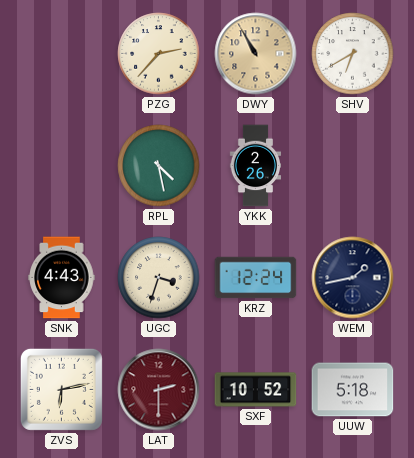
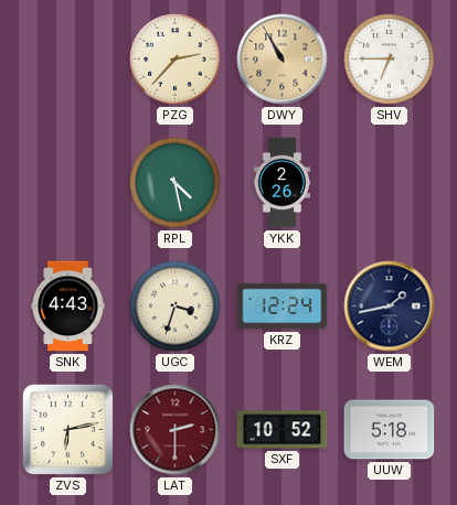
SHV: 6:40 -> 6:45
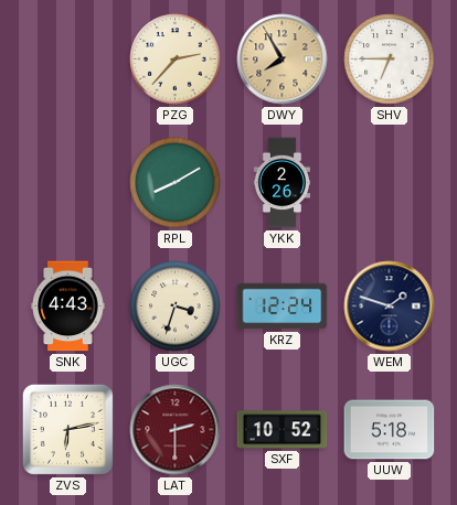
DWY: 10:55 -> 7:55
RPL: 4:28 -> 8:10
WEM: 1:43 -> 1:48
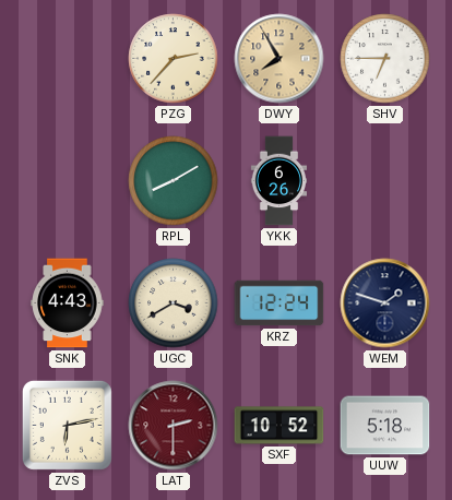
YKK: 2:26 -> 6:26
UGC: 3:33 -> 3:40
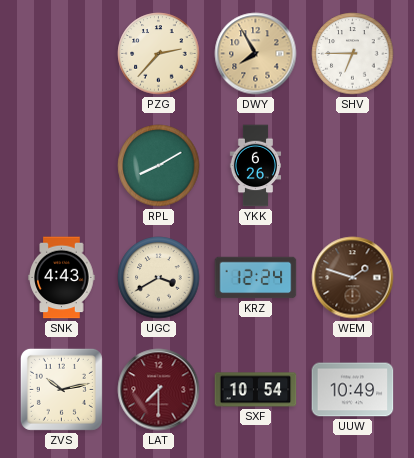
WEM dial: navy -> brown
ZVS: 6:13 -> 10:13
LAT: 2:30 -> 7:30
SXF: 10:52 -> 10:54
UUW: 5:18 -> 10:49
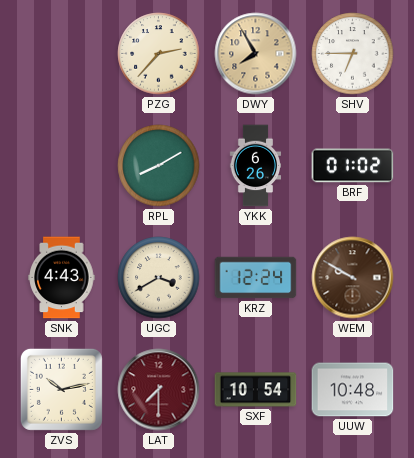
BRF: none -> 01:02
WEM: 1:48 -> 9:50
UUW: 10:49 -> 10:48
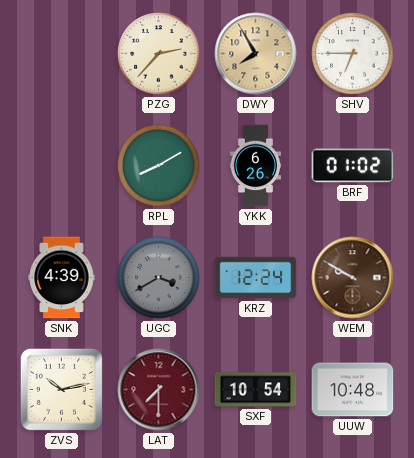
SNK: 4:43 -> 4:39
UGC dial: cream -> grey
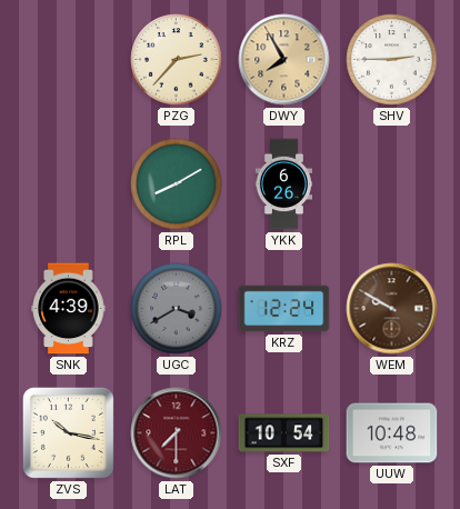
SHV: 6:45 -> 2:45
BRF: 01:02 -> none
ZVS: 10:13 -> 10:17
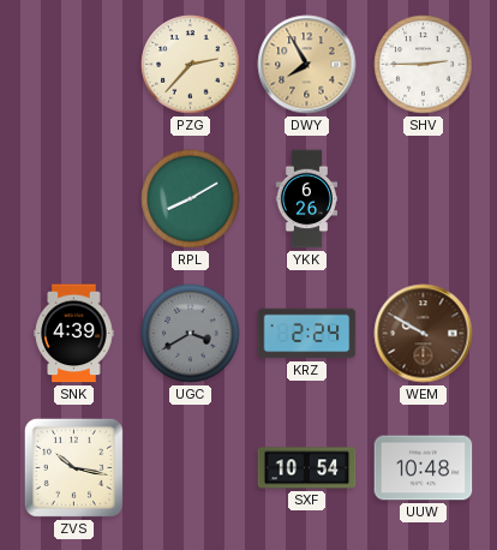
KRZ: 12:24 -> 2:24
LAT: 7:30 -> none
